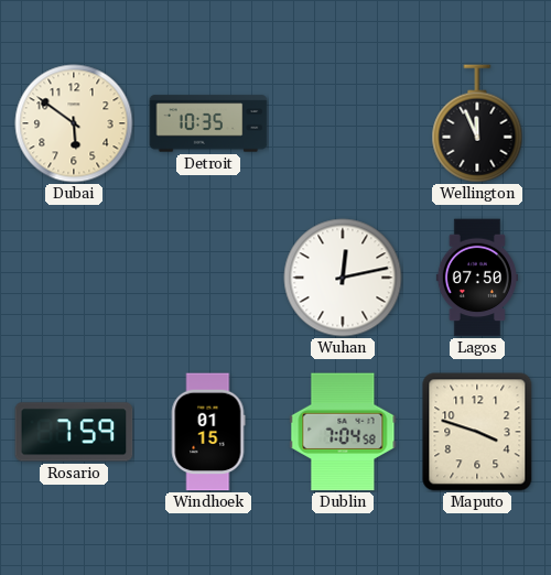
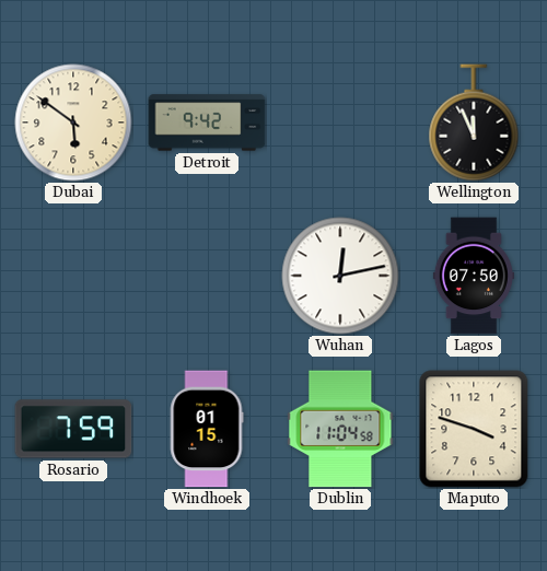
Detroit: 10:35 -> 9:42
Dublin: 7:04 -> 11:04
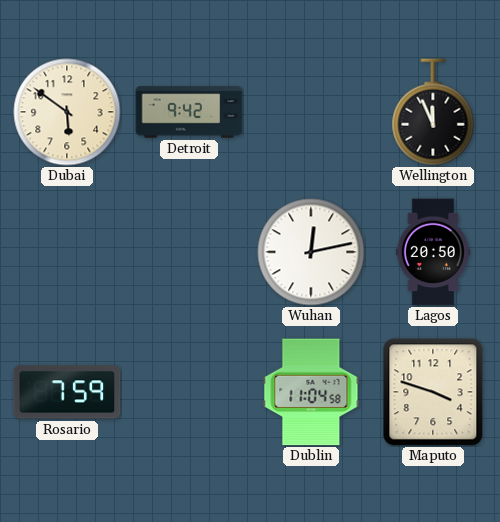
Lagos: 07:50 -> 20:50
Windhoek: 01:15 -> none
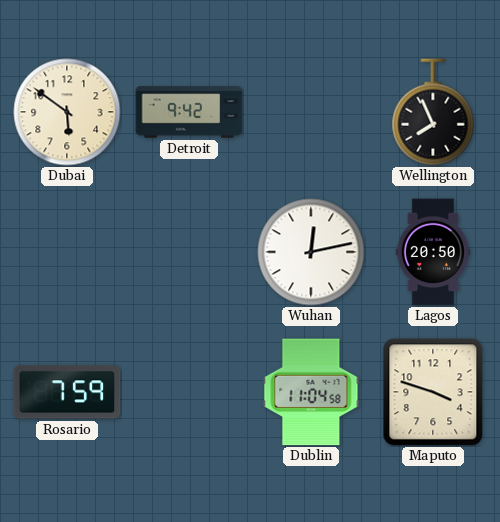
Wellington: 11:56 -> 7:56
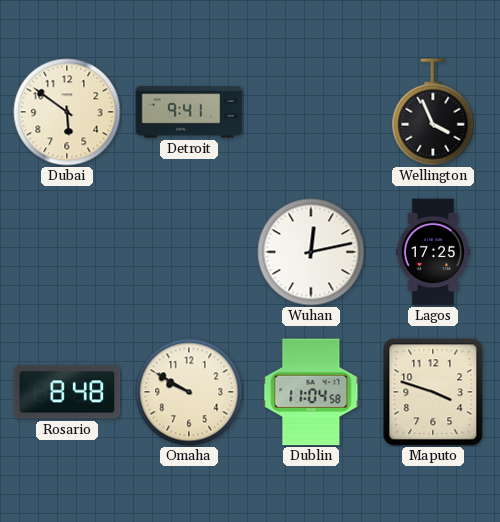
Detroit: 9:42 -> 9:41
Wellington: 7:56 -> 3:56
Lagos: 20:50 -> 17:25
Rosario: 7:59 -> 8:48
Omaha: none -> 9:50
